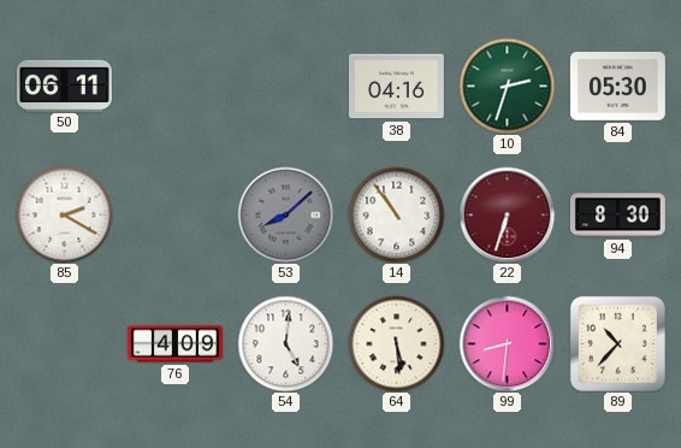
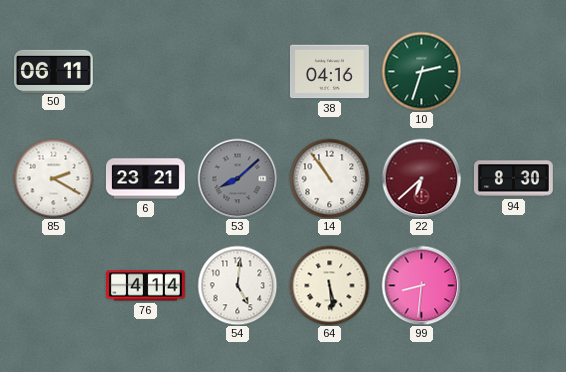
84: 05:30 -> none
6: none -> 23:21
22: 6:33 -> 6:38
76: 4:09 -> 4:14
89: 10:37 -> none
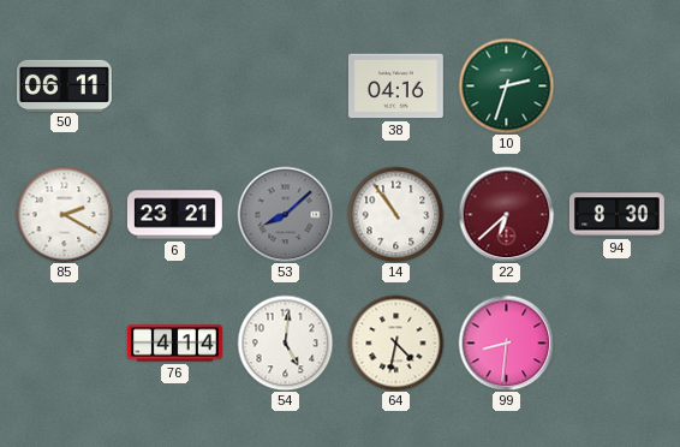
64: 5:29 -> 4:32
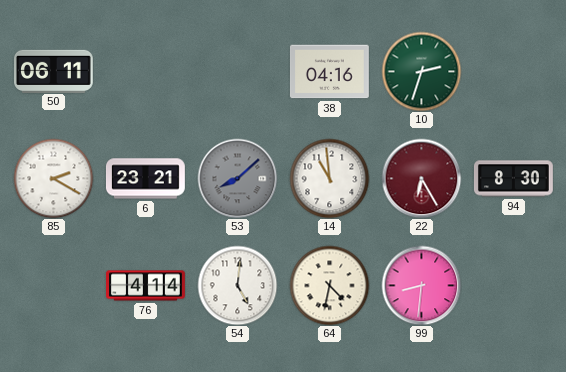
14: 10:54 -> 10:59
22: 6:38 -> 6:25
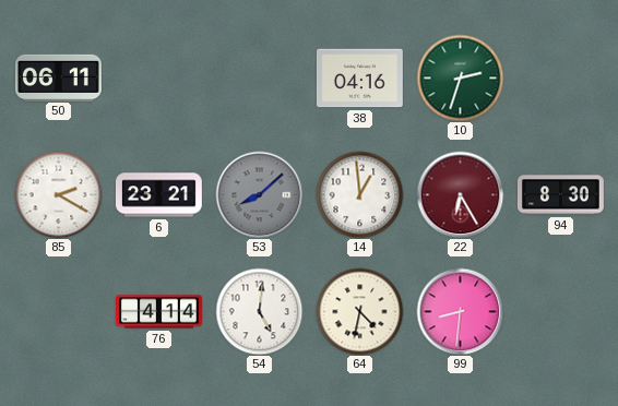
14: 10:59 -> 12:59
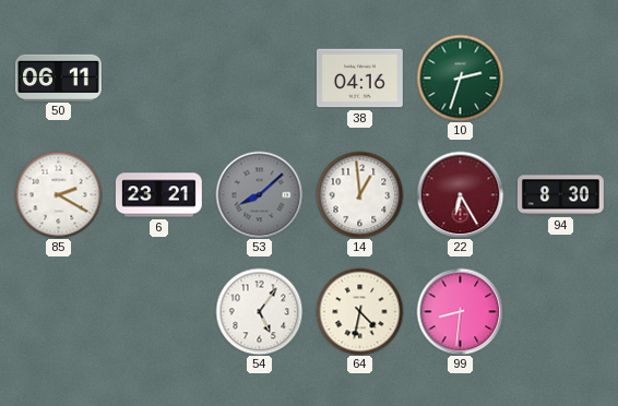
76: 4:14 -> none
54: 5:01 -> 5:06
